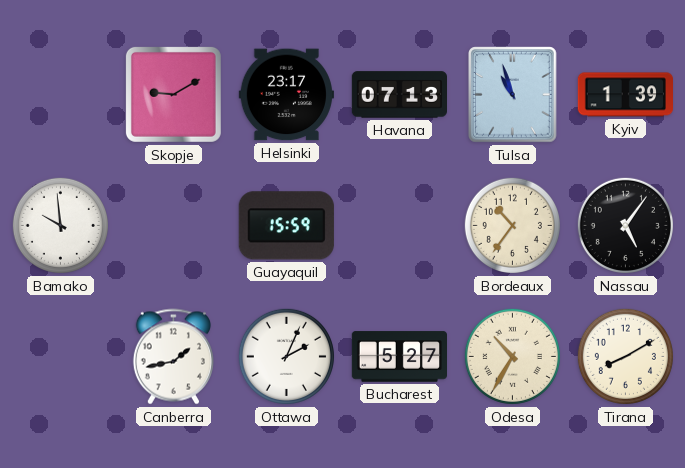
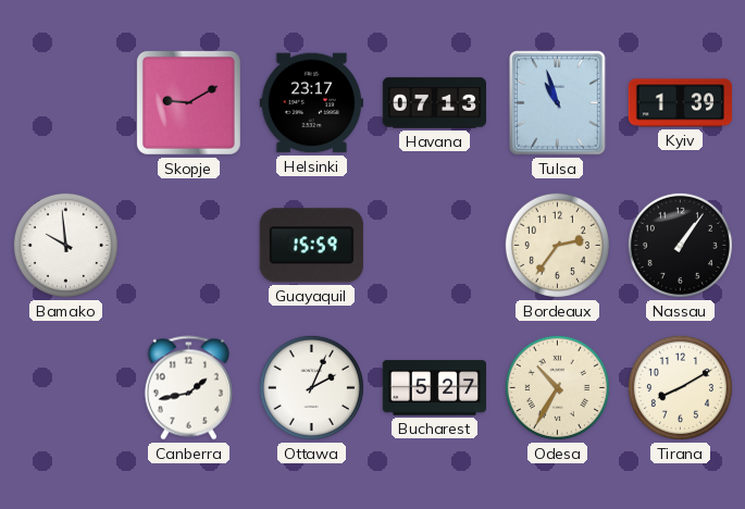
Bordeaux: 10:36 -> 2:36
Nassau: 5:06 -> 1:06
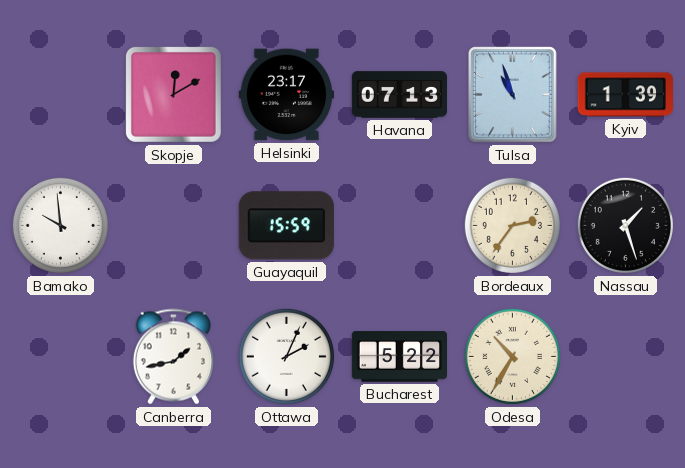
Skopje: 9:10 -> 12:10
Nassau: 1:06 -> 1:27
Bucharest: 5:27 -> 5:22
Tirana: 8:10 -> none
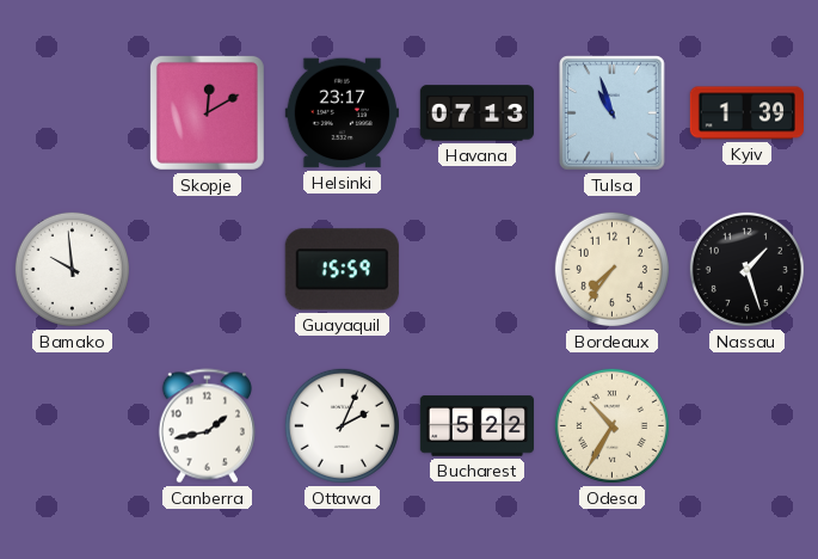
Bordeaux: 2:36 -> 7:36
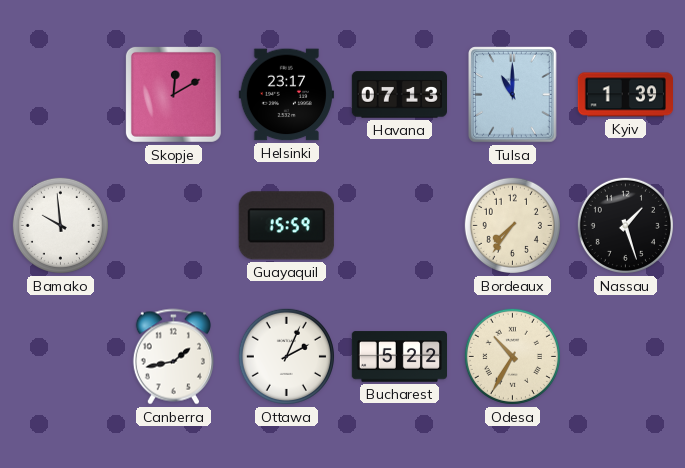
Tulsa: 10:57 -> 11:00
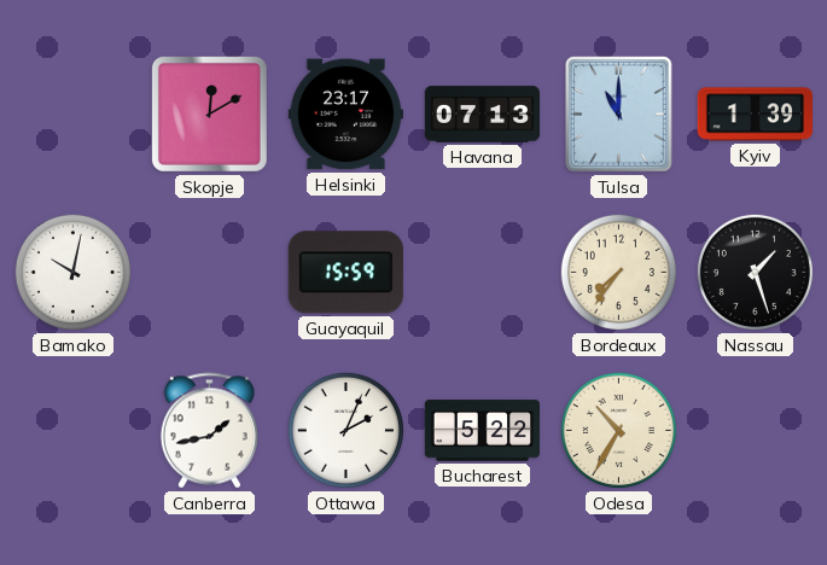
Bamako: 9:59 -> 10:02
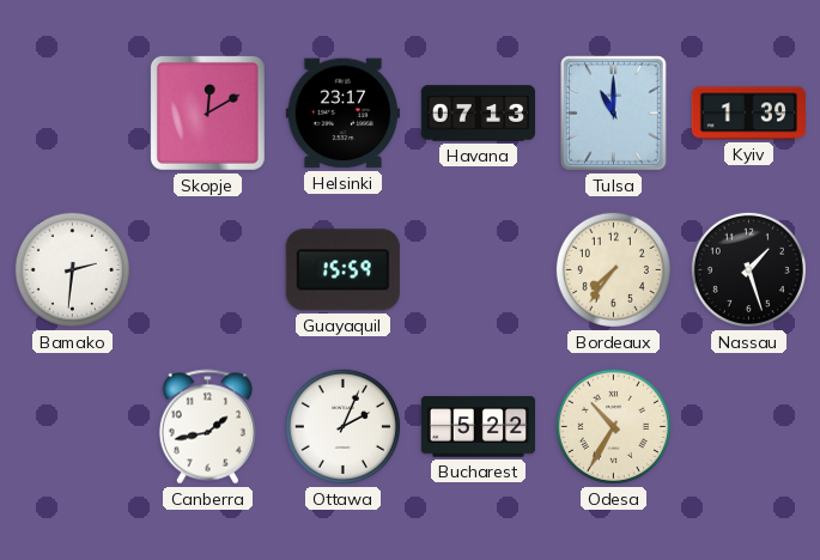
Bamako: 10:02 -> 2:31
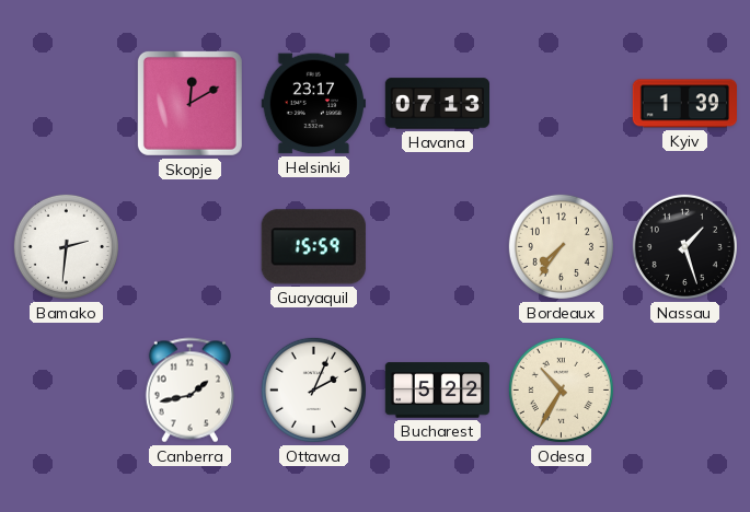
Tulsa: 11:00 -> none
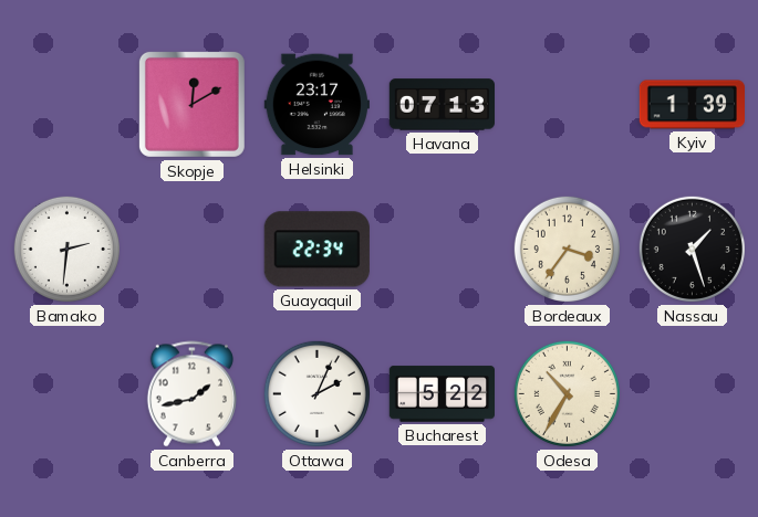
Guayaquil: 15:59 -> 22:34
Bordeaux: 7:36 -> 3:36
